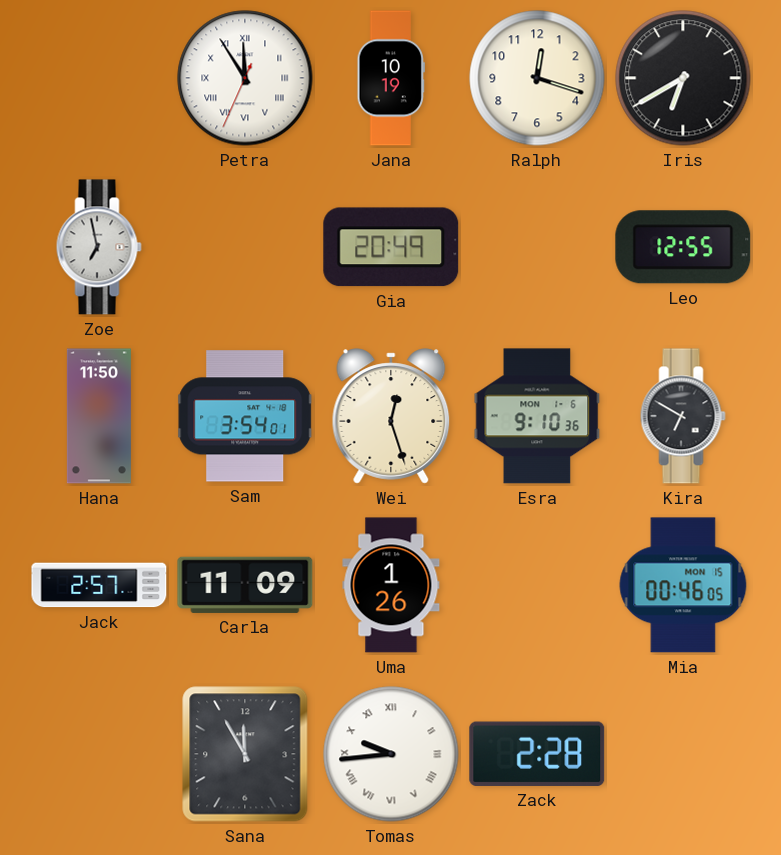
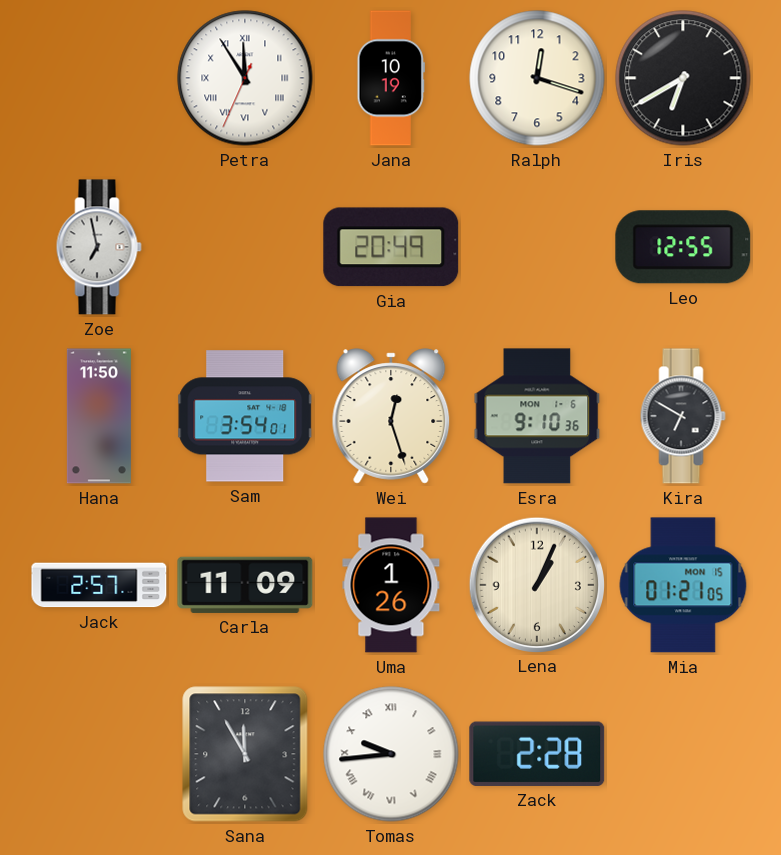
Lena: none -> 1:04
Mia: 00:46 -> 01:21
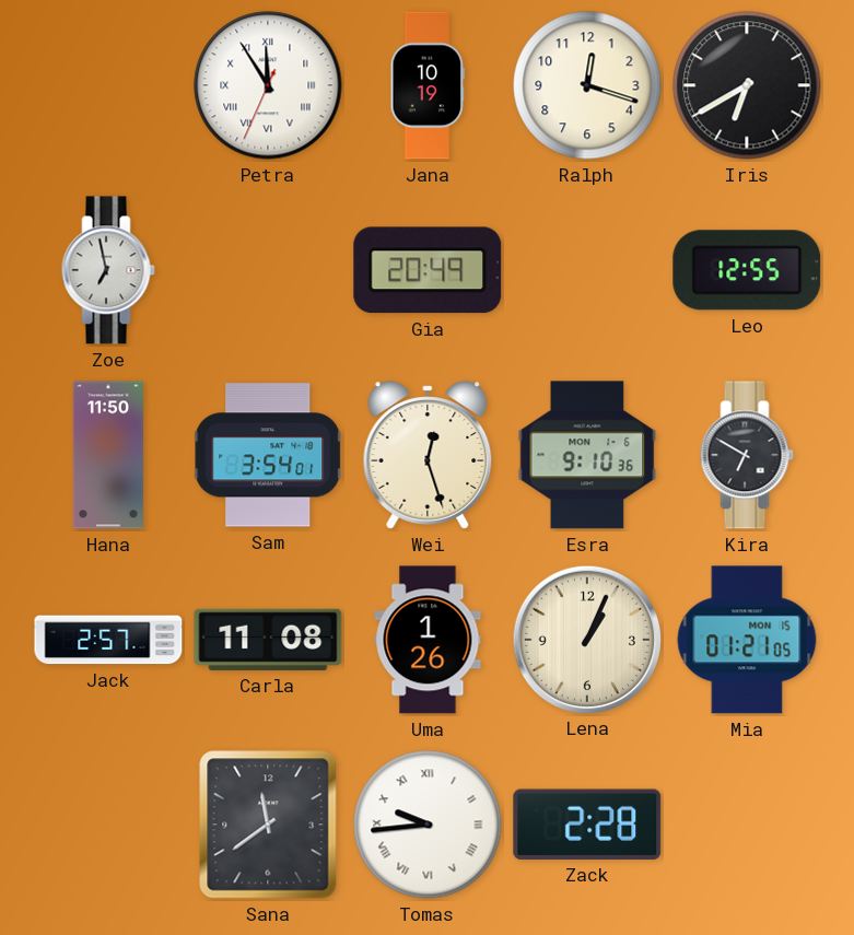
Carla: 11:09 -> 11:08
Sana: 11:55 -> 11:39
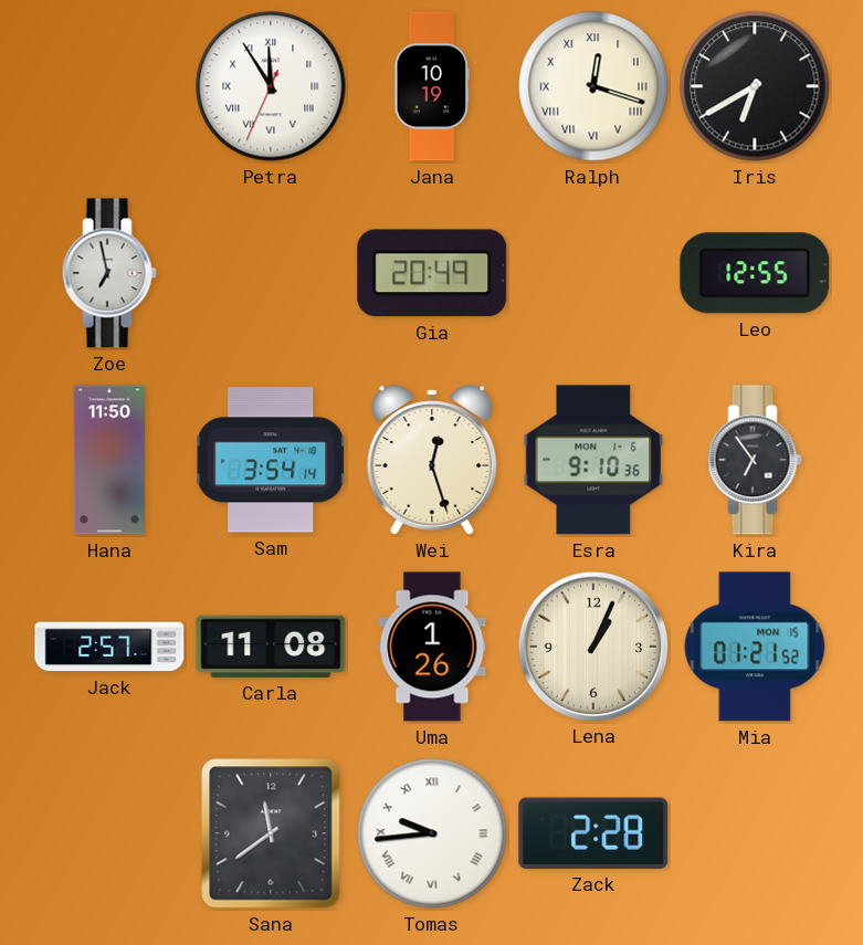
Ralph numerals: Arabic -> Roman
Sam: 3:54:01 -> 3:54:14
Kira: 6:50 -> 6:54
Mia: 01:21:05 -> 01:21:52
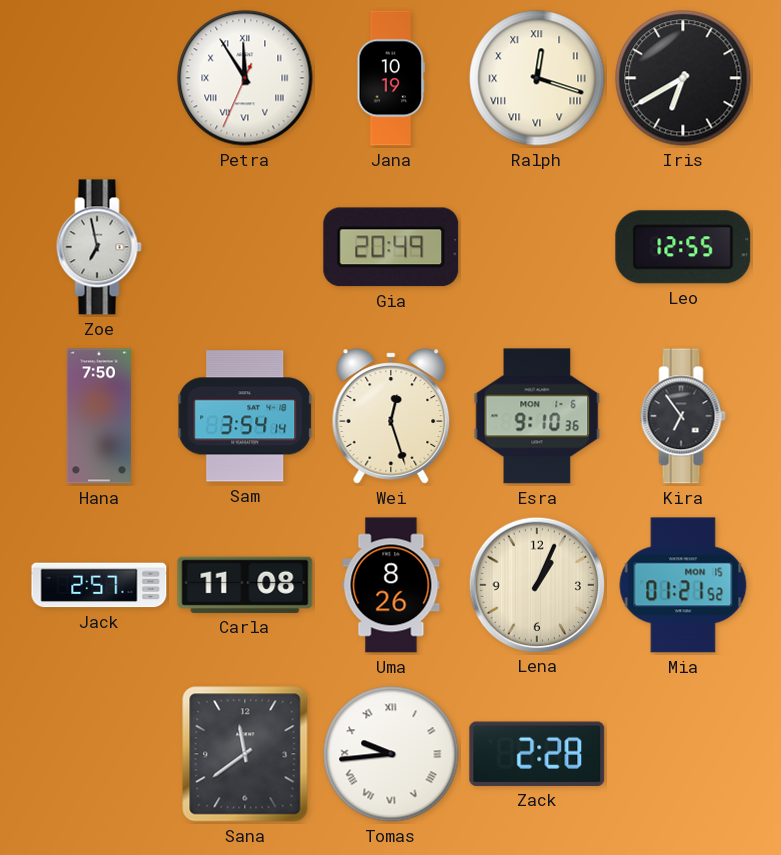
Hana: 11:50 -> 7:50
Uma: 1:26 -> 8:26
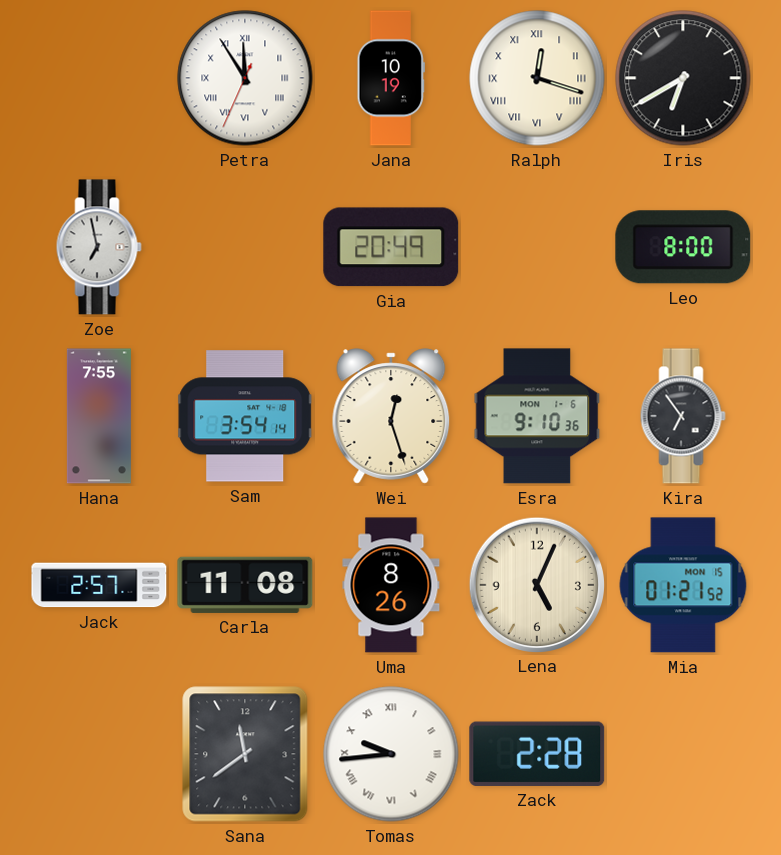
Leo: 12:55 -> 8:00
Hana: 7:50 -> 7:55
Lena: 1:04 -> 5:04
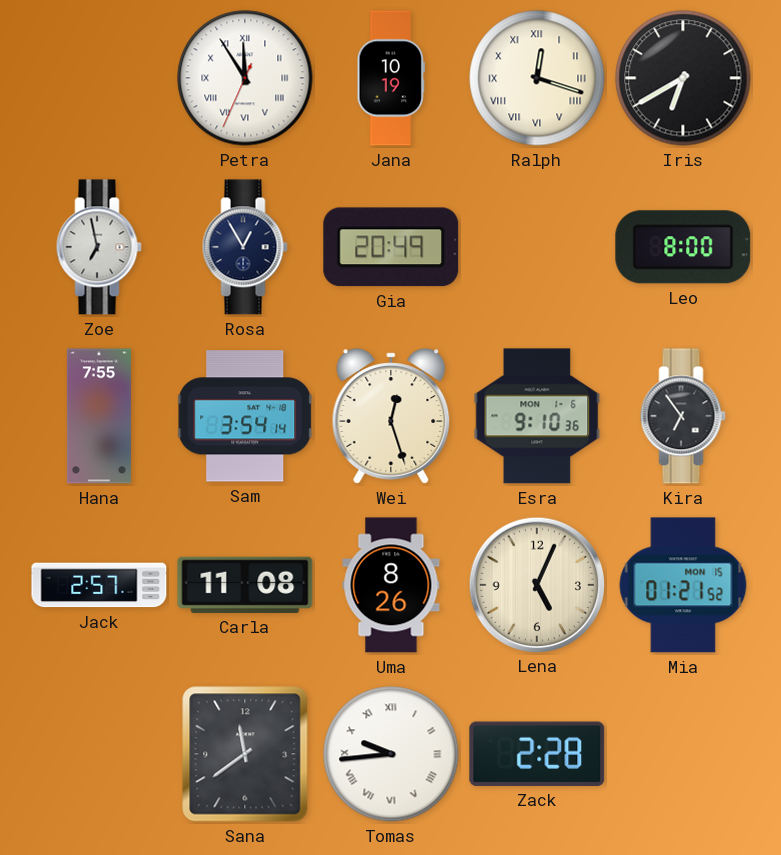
Rosa: none -> 12:55
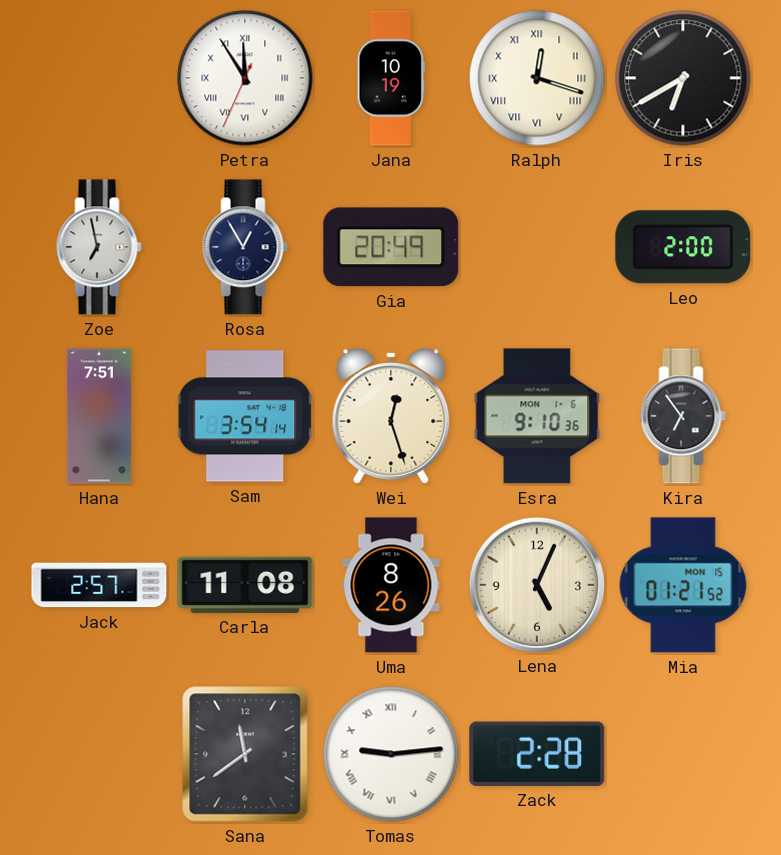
Leo: 8:00 -> 2:00
Hana: 7:55 -> 7:51
Tomas: 9:44 -> 9:14
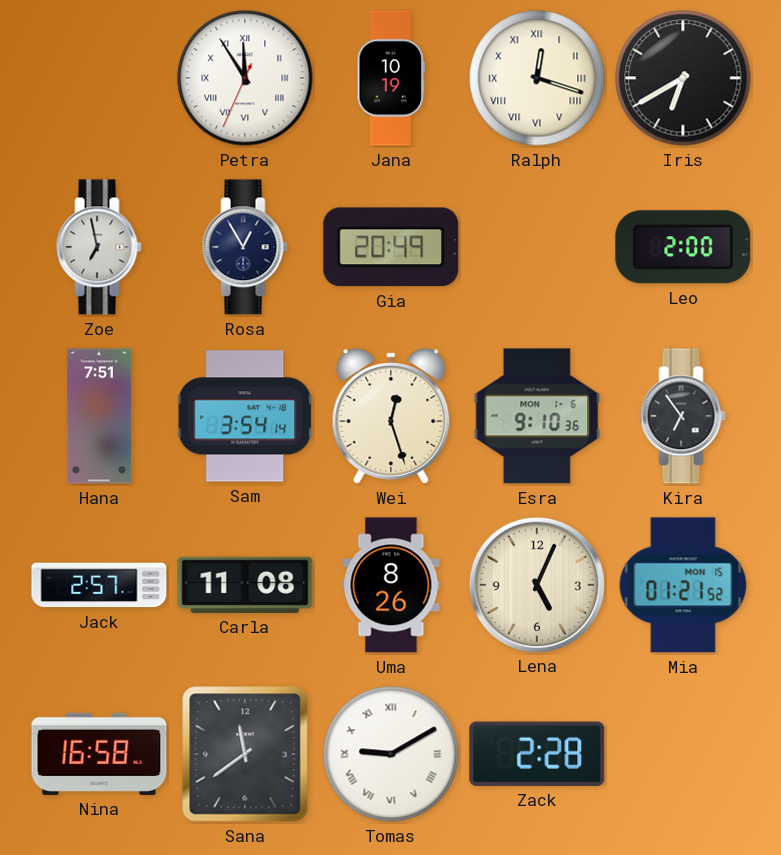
Nina: none -> 16:58
Tomas: 9:14 -> 9:10
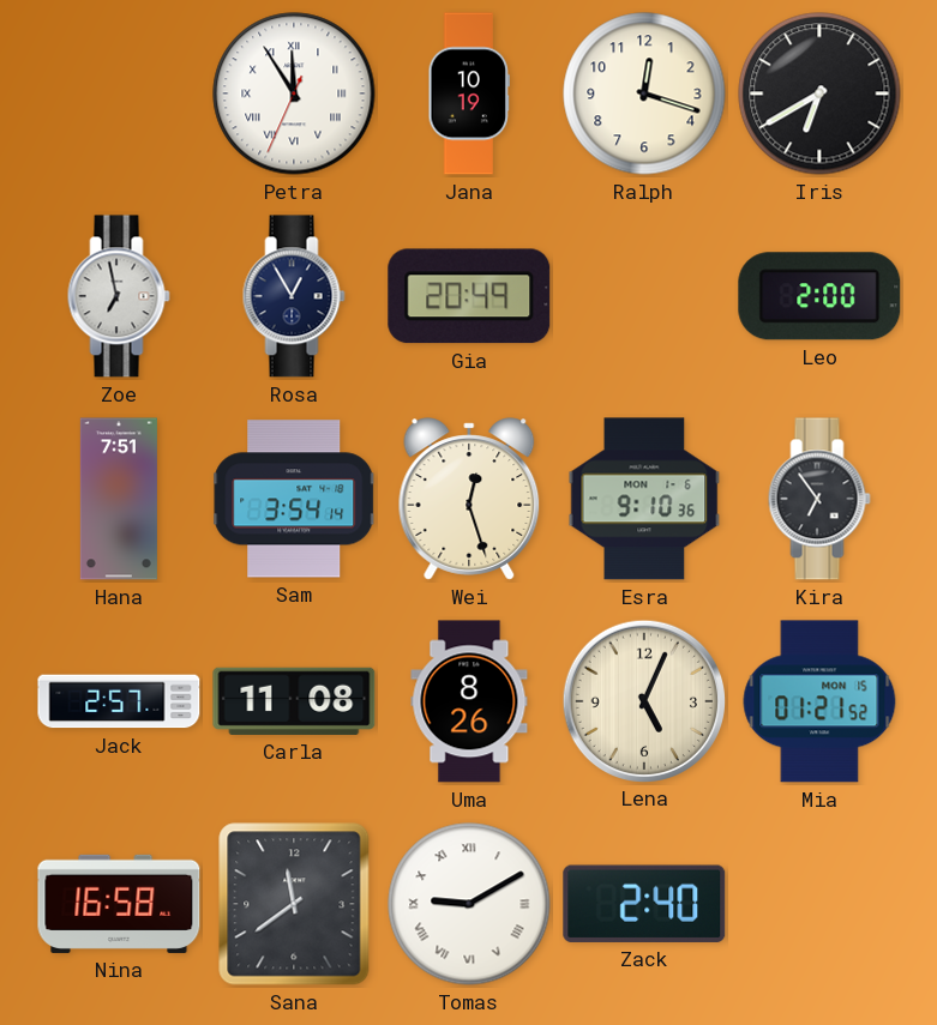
Ralph numerals: Roman -> Arabic
Zack: 2:28 -> 2:40
